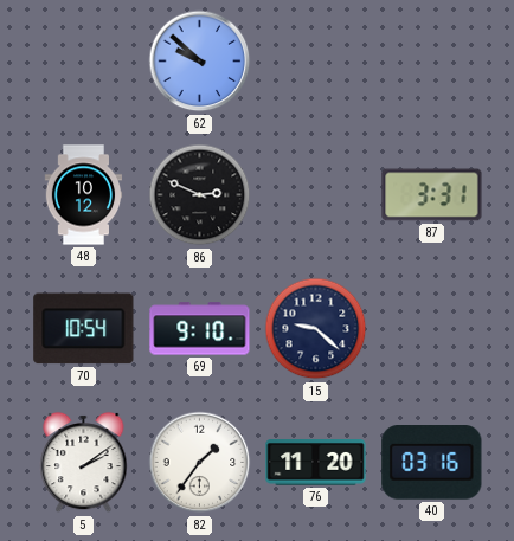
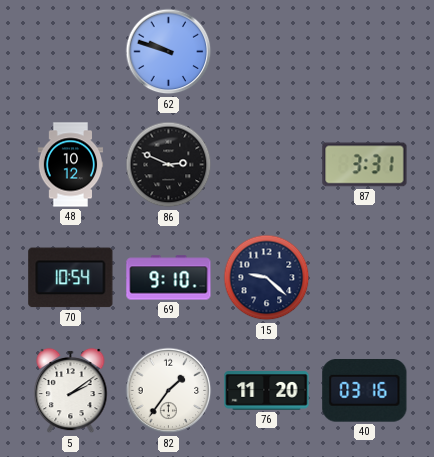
62: 9:52 -> 9:48
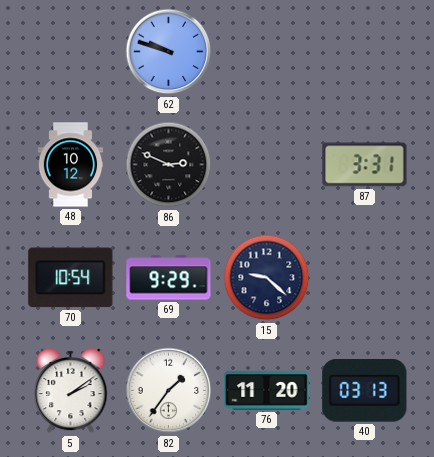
69: 9:10 -> 9:29
40: 03:16 -> 03:13
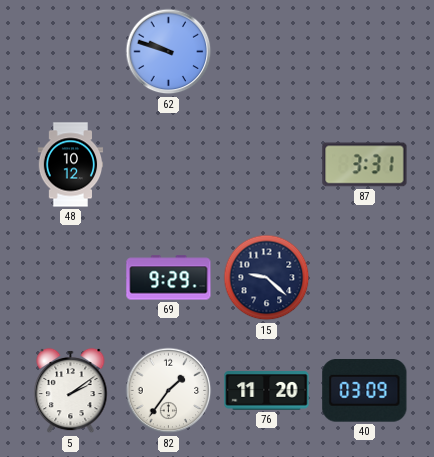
86: 2:49 -> none
70: 10:54 -> none
40: 03:13 -> 03:09
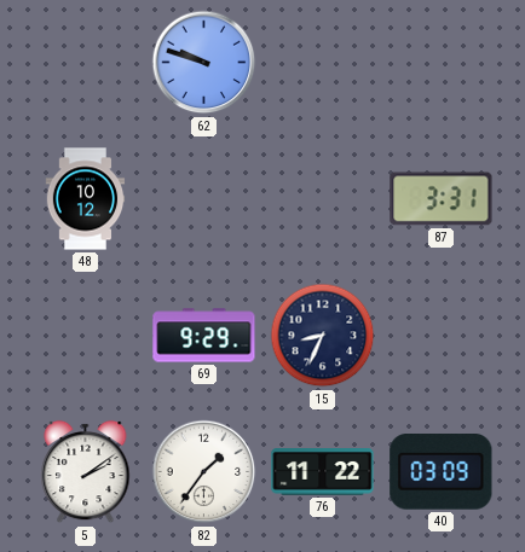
15: 9:22 -> 8:34
76: 11:20 -> 11:22
